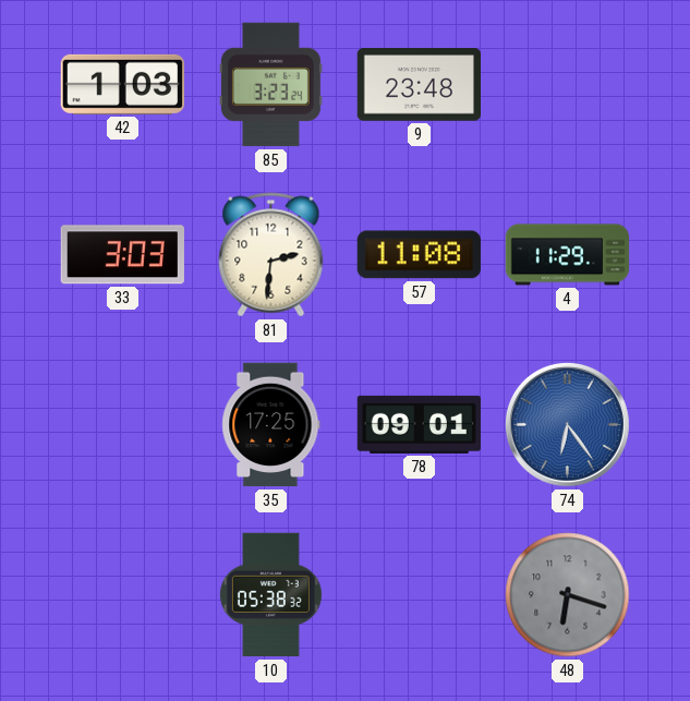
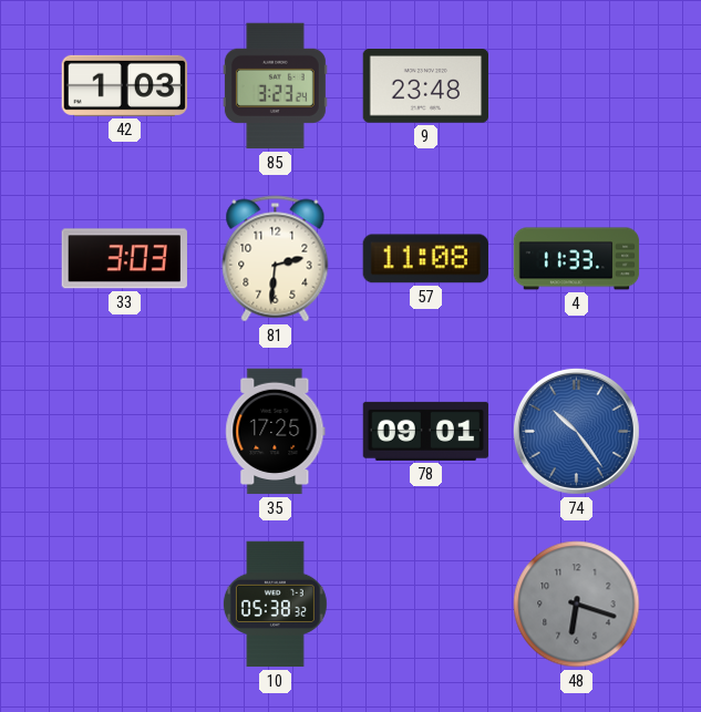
4: 11:29 -> 11:33
74: 6:24 -> 10:24
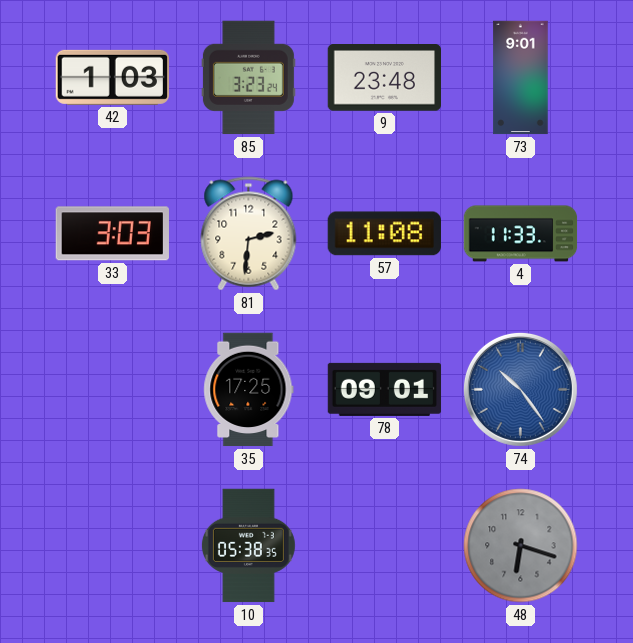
73: none -> 9:01
10: 05:38:32 -> 05:38:35
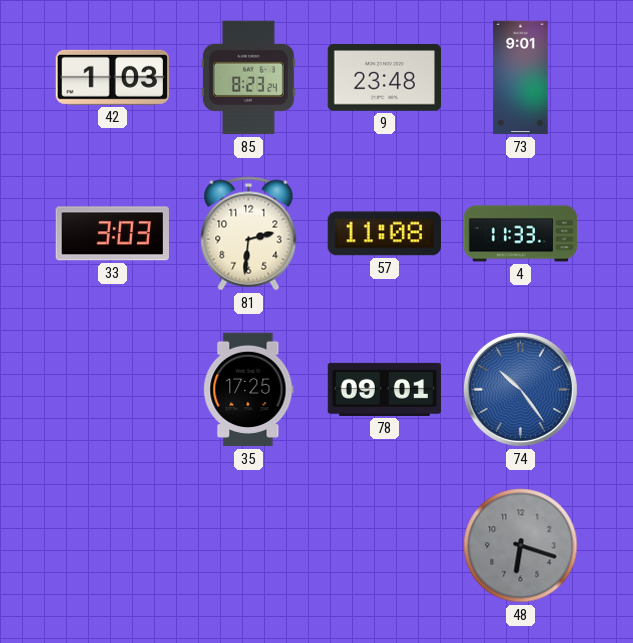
85: 3:23 -> 8:23
10: 05:38 -> none
